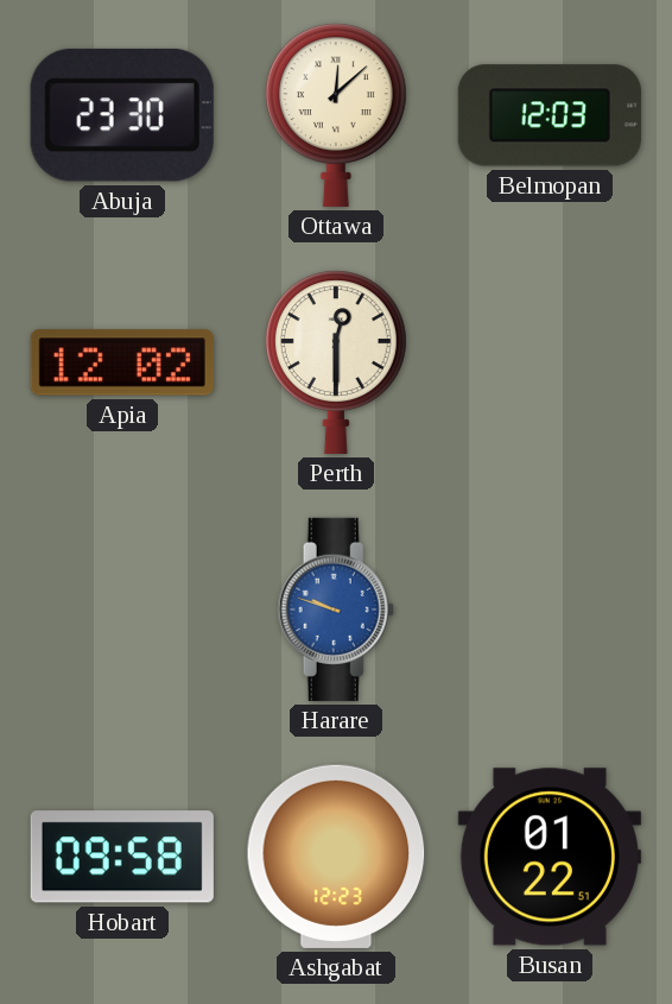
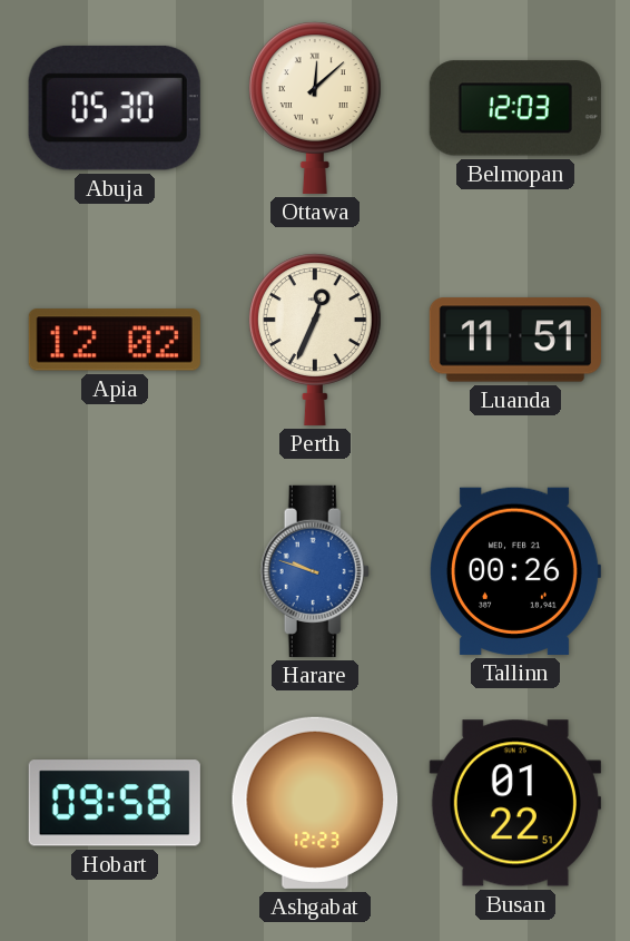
Abuja: 23:30 -> 05:30
Perth: 12:30 -> 12:34
Luanda: none -> 11:51
Tallinn: none -> 00:26
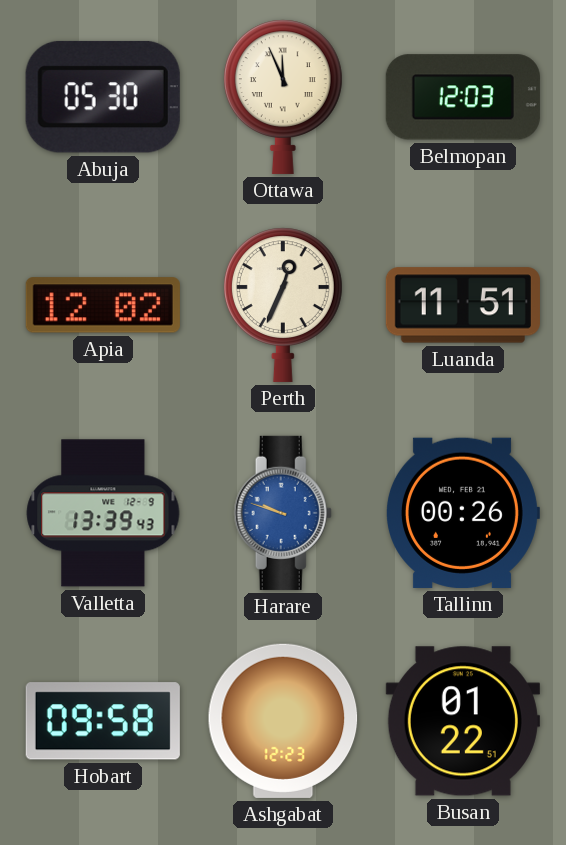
Ottawa: 12:08 -> 11:56
Valletta: none -> 13:39
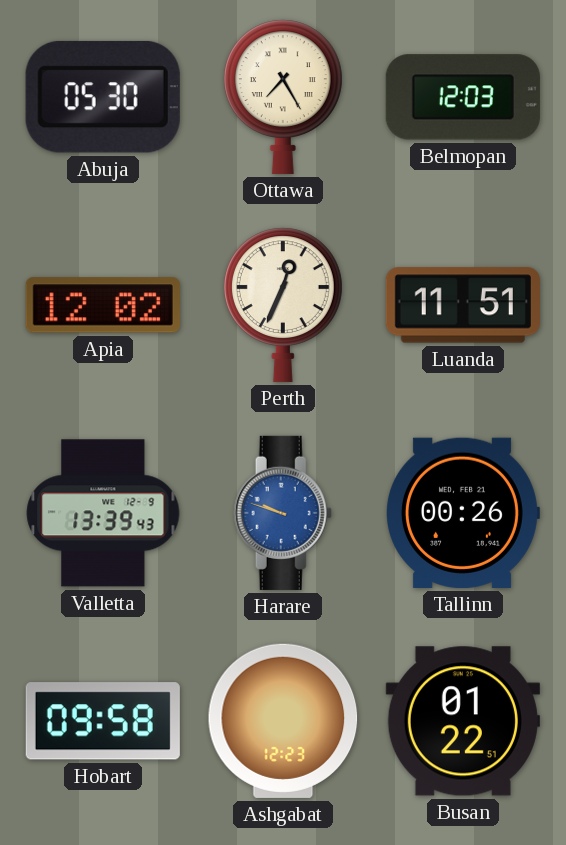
Ottawa: 11:56 -> 7:25
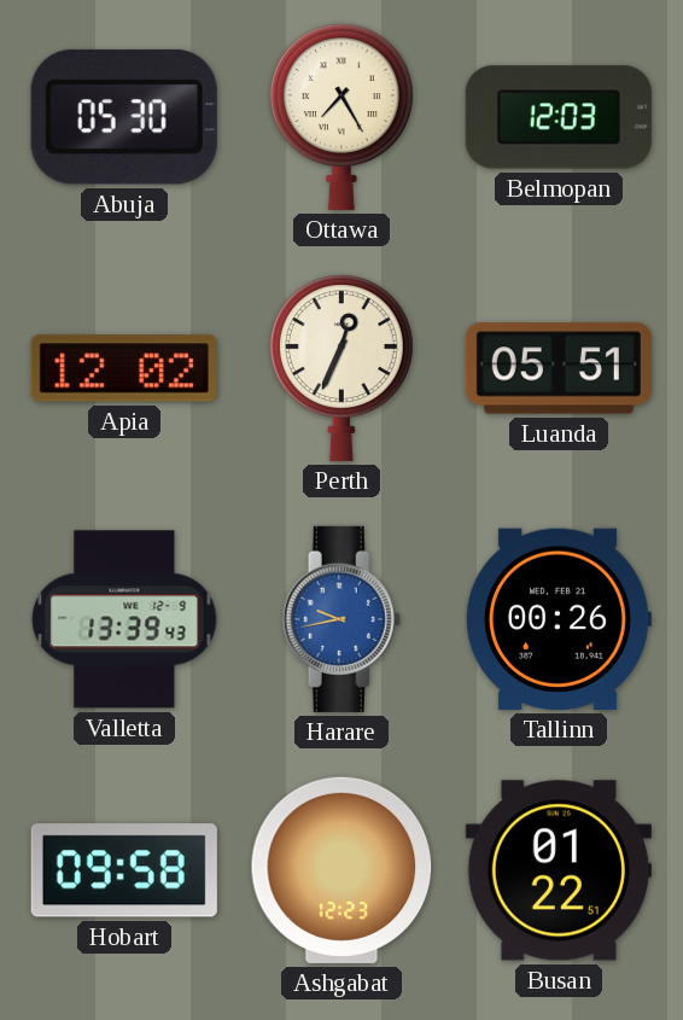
Luanda: 11:51 -> 05:51
Harare: 9:48 -> 9:43
